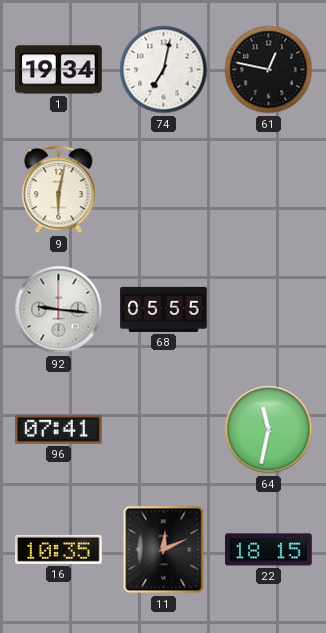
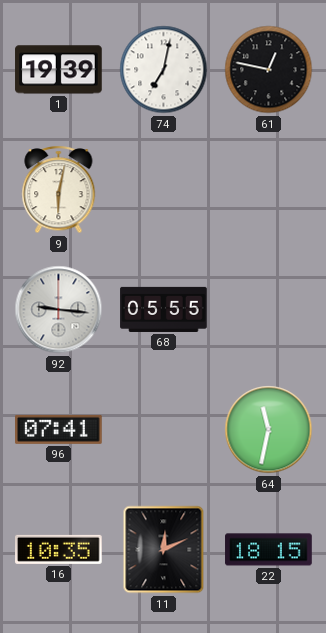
1: 19:34 -> 19:39
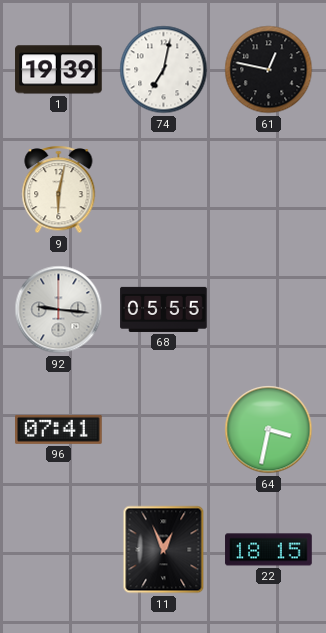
64: 11:32 -> 3:32
16: 10:35 -> none
11: 12:11 -> 12:56
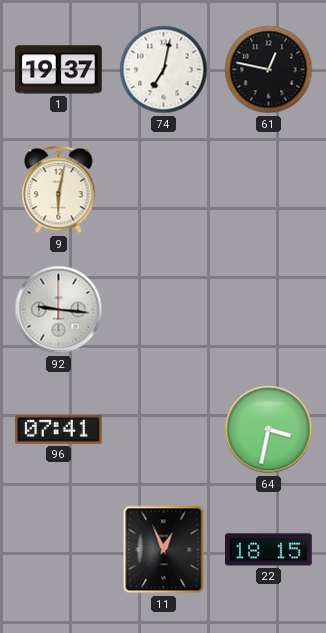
1: 19:39 -> 19:37
68: 05:55 -> none
